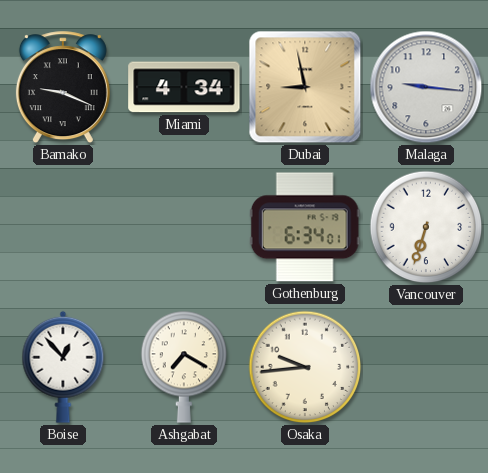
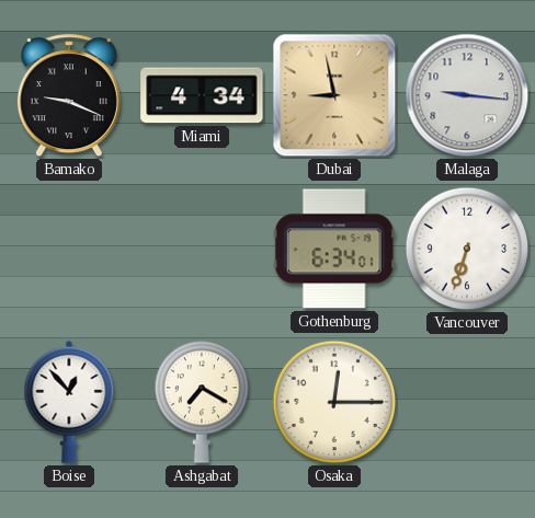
Osaka: 9:44 -> 12:15
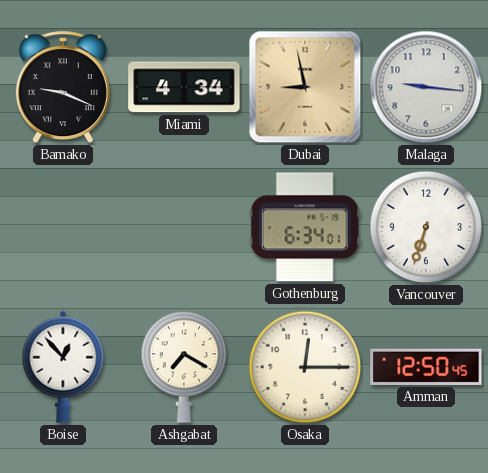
Amman: none -> 12:50
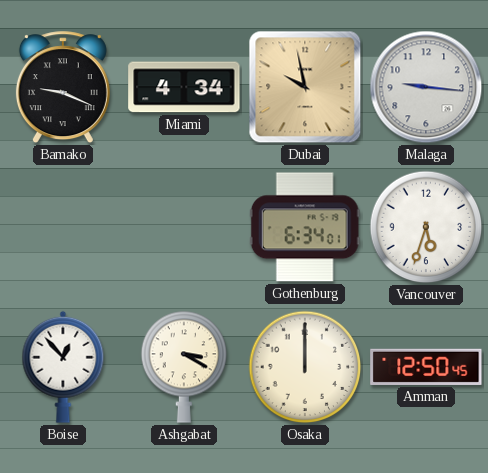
Dubai: 8:58 -> 9:58
Vancouver: 6:33 -> 5:33
Ashgabat: 7:20 -> 3:20
Osaka: 12:15 -> 12:00
